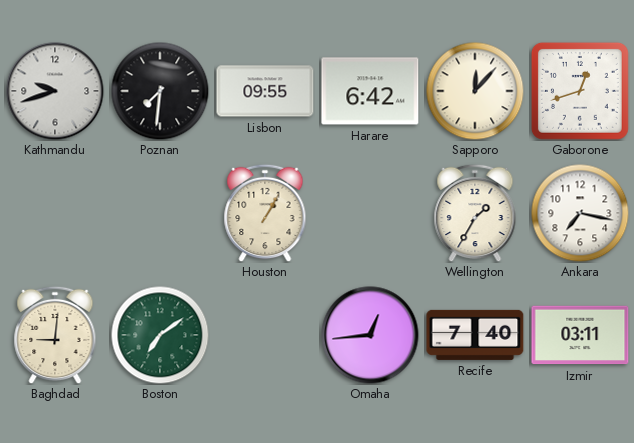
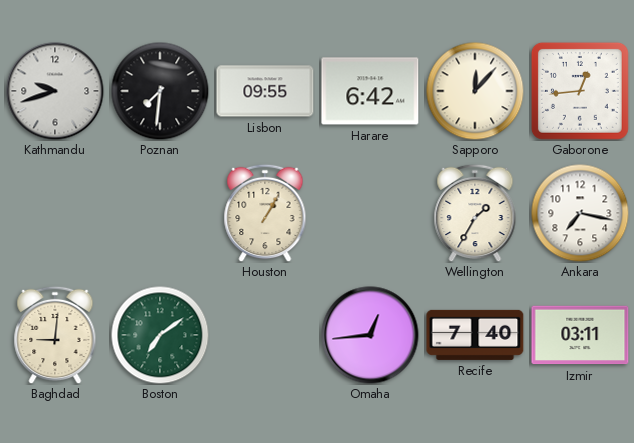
Gaborone: 12:42 -> 12:44
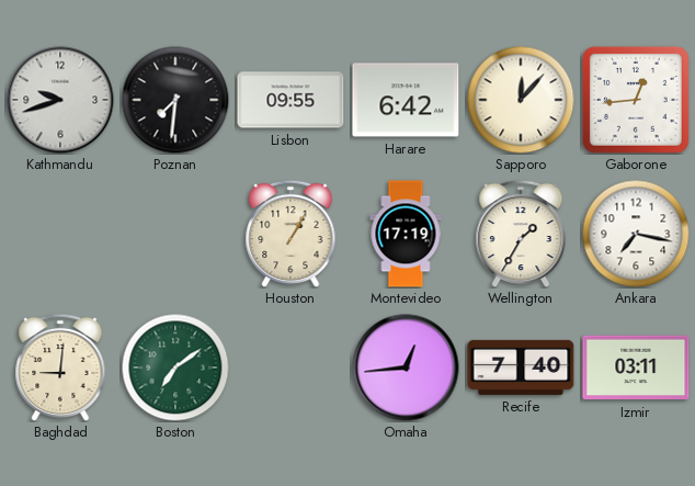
Montevideo: none -> 17:19
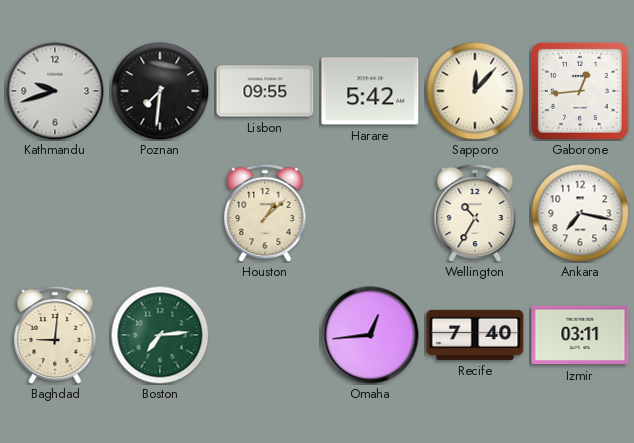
Harare: 6:42 -> 5:42
Houston: 1:05 -> 1:08
Montevideo: 17:19 -> none
Wellington: 1:35 -> 10:35
Boston: 7:09 -> 7:14
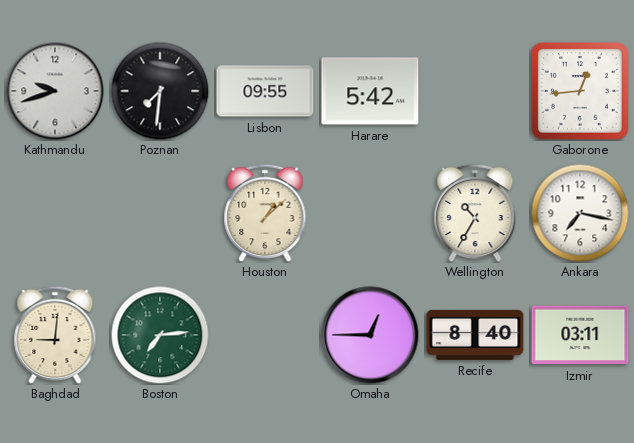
Sapporo: 12:07 -> none
Omaha: 12:44 -> 12:45
Recife: 7:40 -> 8:40
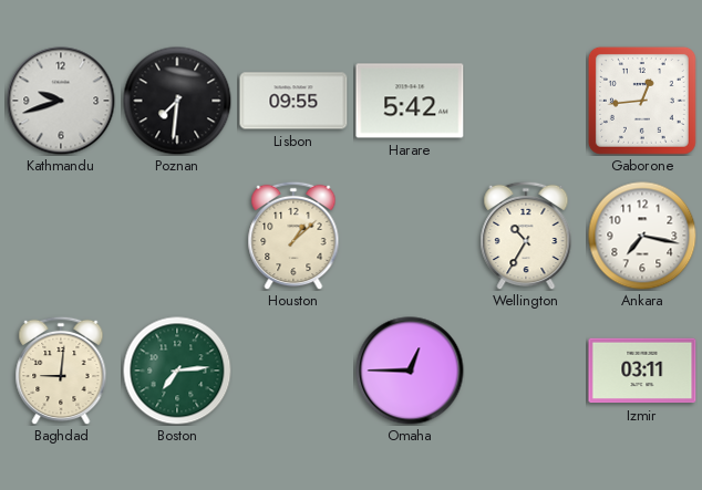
Recife: 8:40 -> none
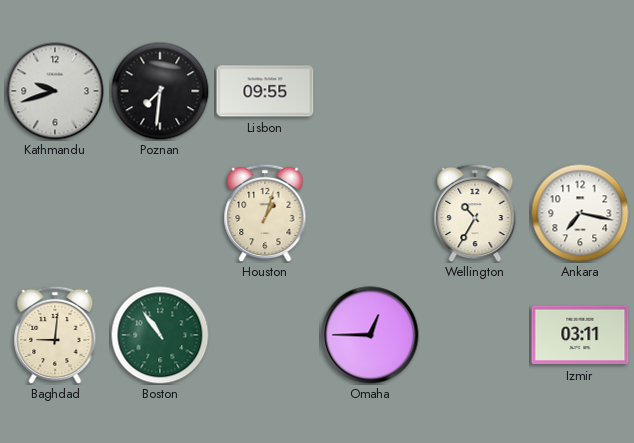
Harare: 5:42 -> none
Gaborone: 12:44 -> none
Houston: 1:08 -> 1:03
Boston: 7:14 -> 10:54
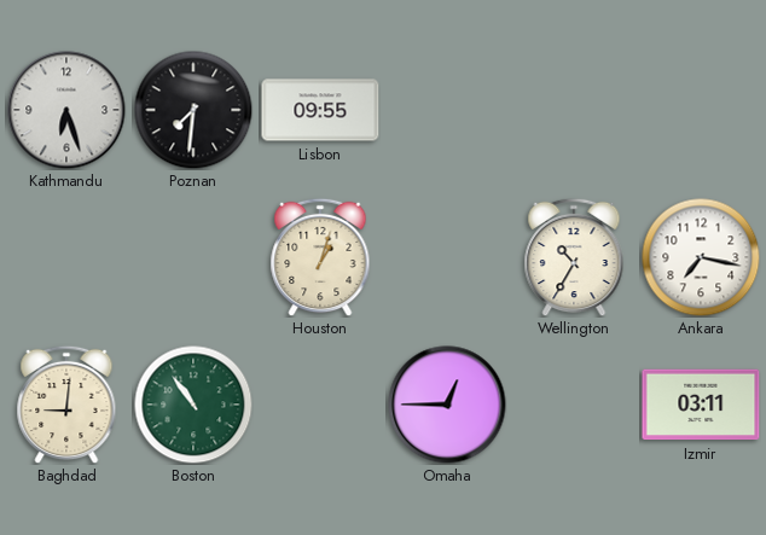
Kathmandu: 9:42 -> 6:27
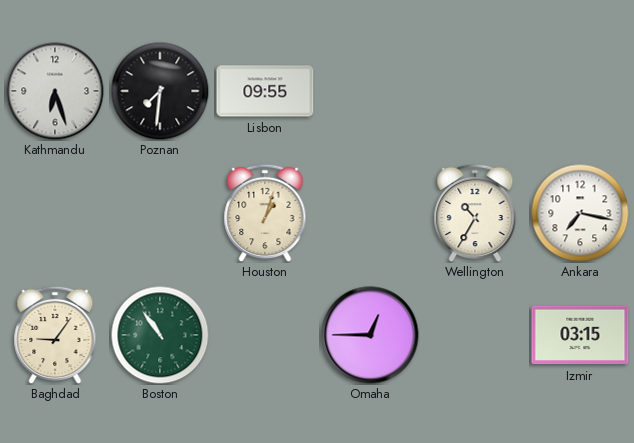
Baghdad: 9:01 -> 9:06
Izmir: 03:11 -> 03:15
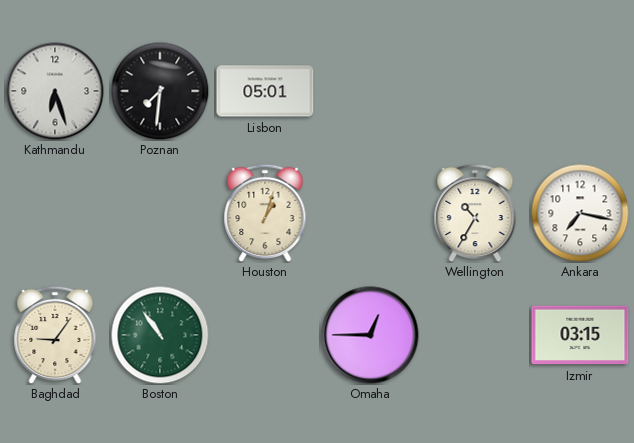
Lisbon: 09:55 -> 05:01
